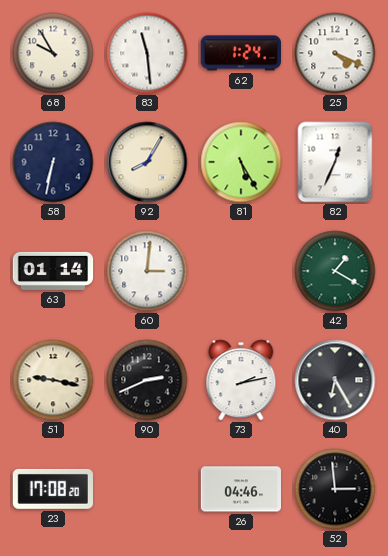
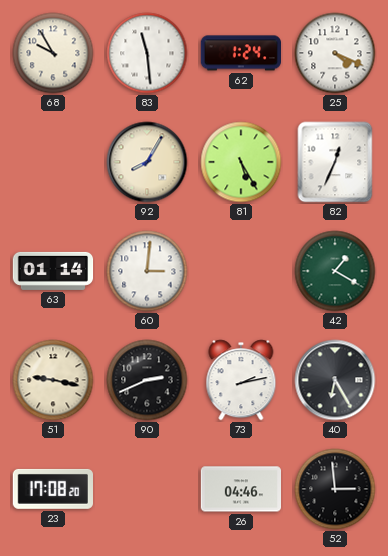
58: 6:32 -> none
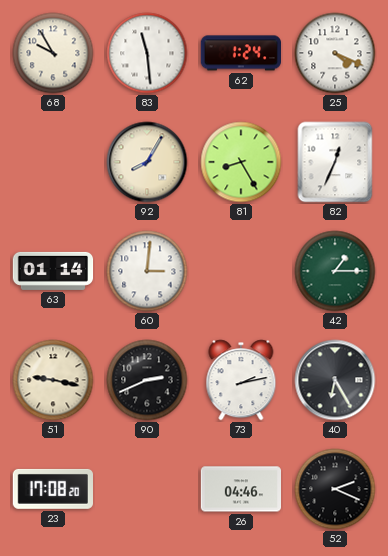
81: 5:25 -> 8:25
42: 1:20 -> 1:15
52: 2:59 -> 2:19
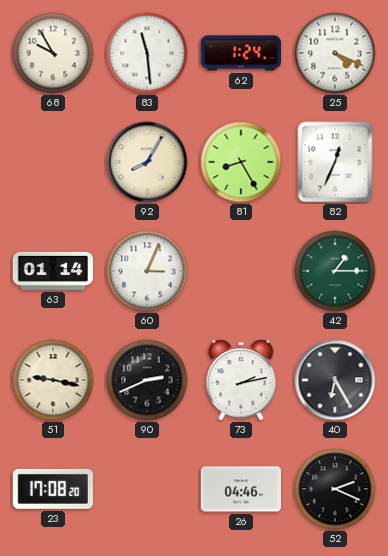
60: 3:01 -> 3:04
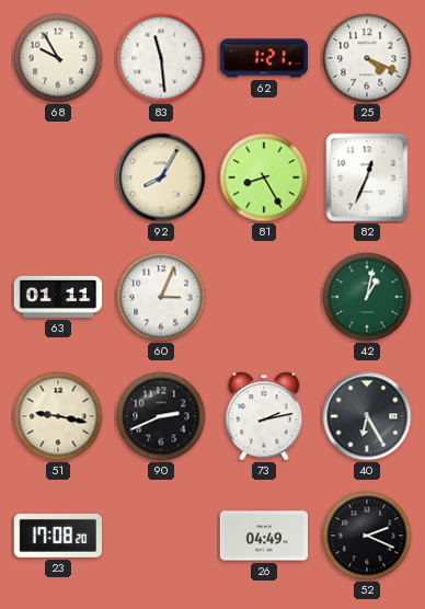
62: 1:24 -> 1:21
63: 01:14 -> 01:11
42: 1:15 -> 1:02
26: 04:46 -> 04:49
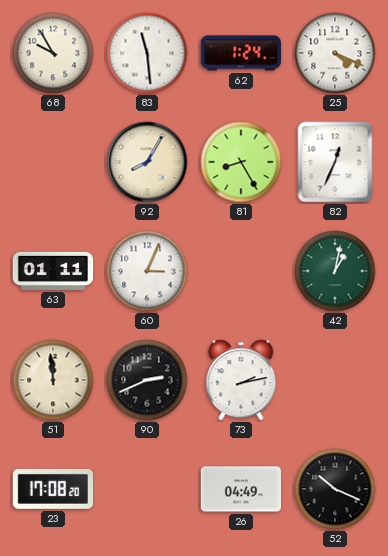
62: 1:21 -> 1:24
51: 9:17 -> 11:59
40: 6:25 -> none
52: 2:19 -> 10:19
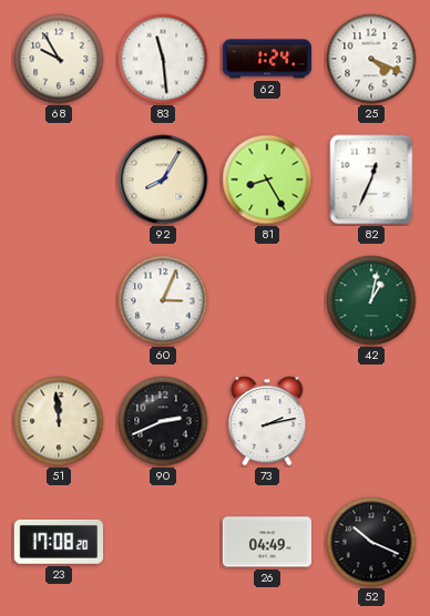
63: 01:11 -> none
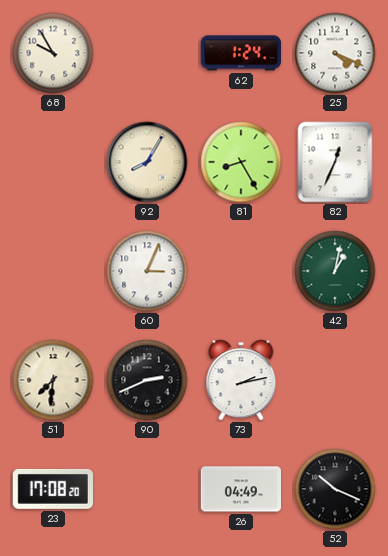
83: 11:29 -> none
51: 11:59 -> 7:31
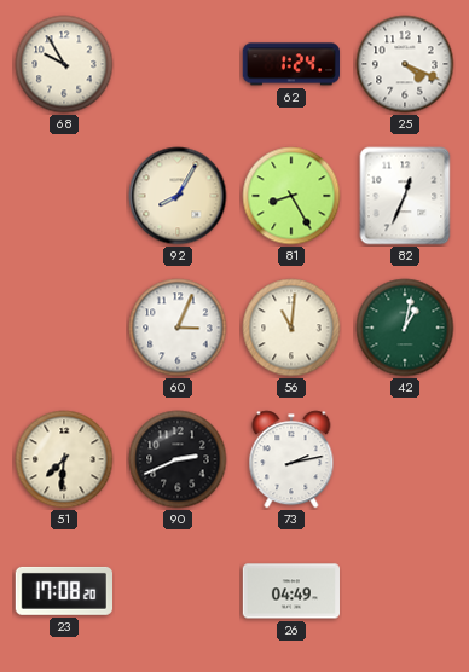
56: none -> 11:01
52: 10:19 -> none
